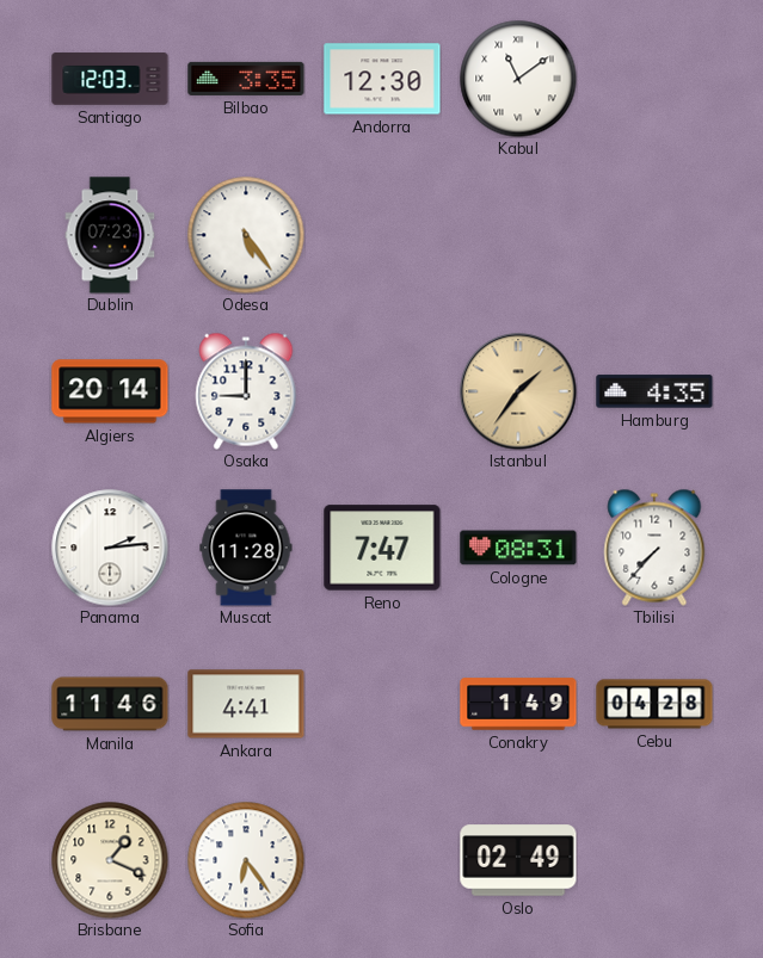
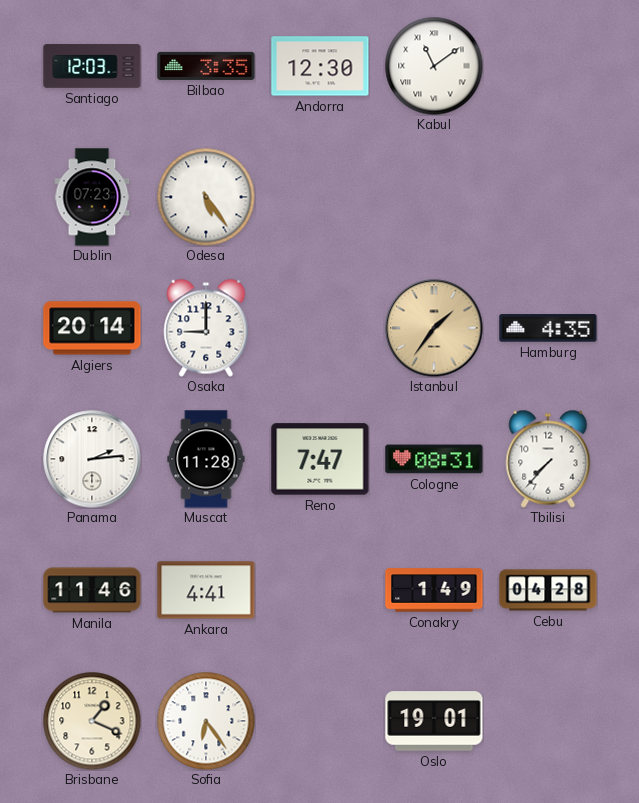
Oslo: 02:49 -> 19:01
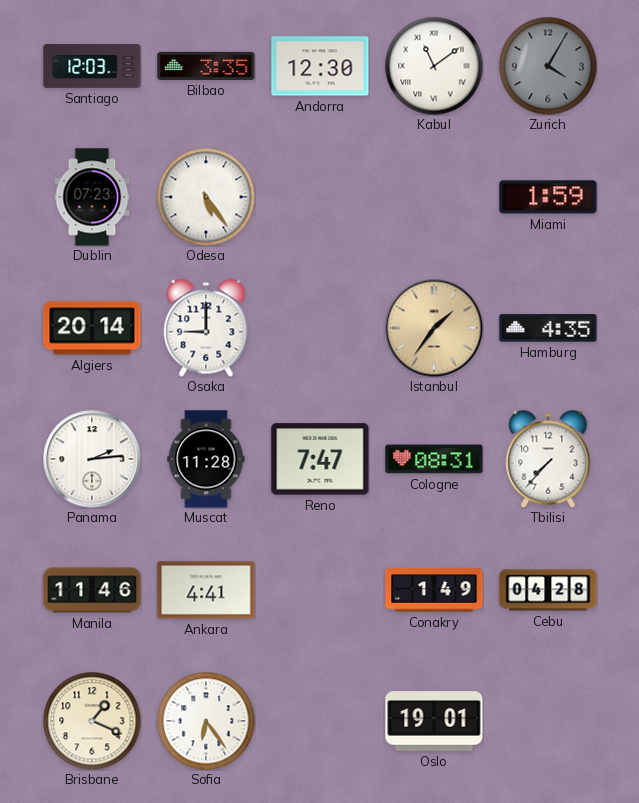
Zurich: none -> 4:05
Miami: none -> 1:59
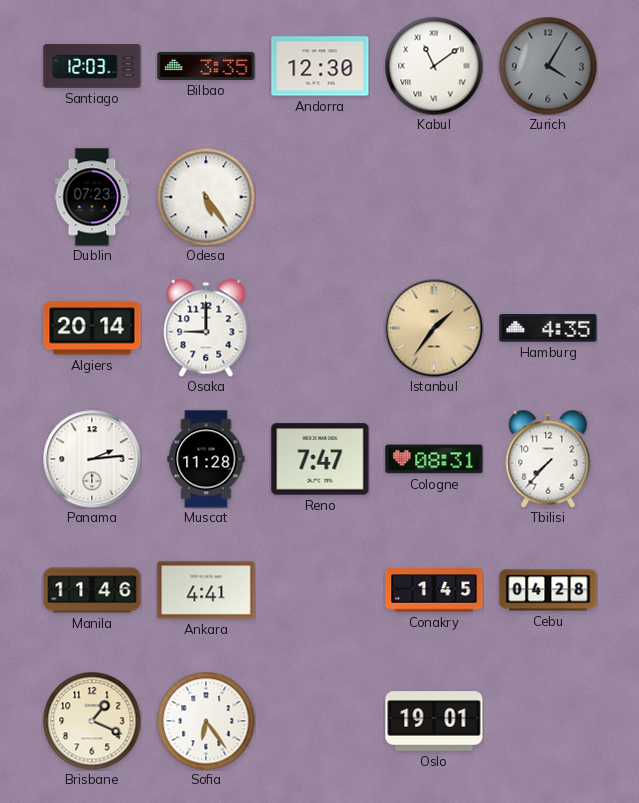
Miami: 1:59 -> none
Conakry: 1:49 -> 1:45
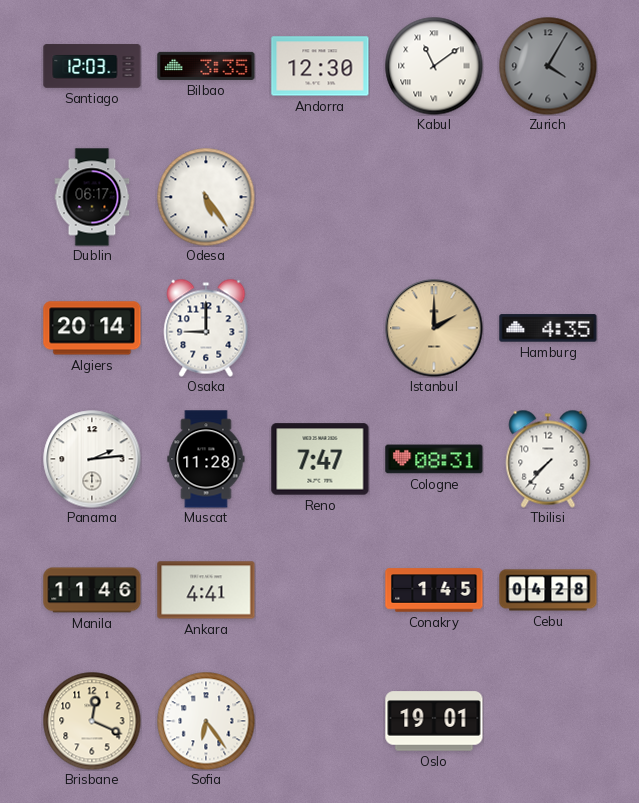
Dublin: 07:23 -> 06:17
Istanbul: 1:36 -> 2:00
Brisbane: 1:19 -> 12:19
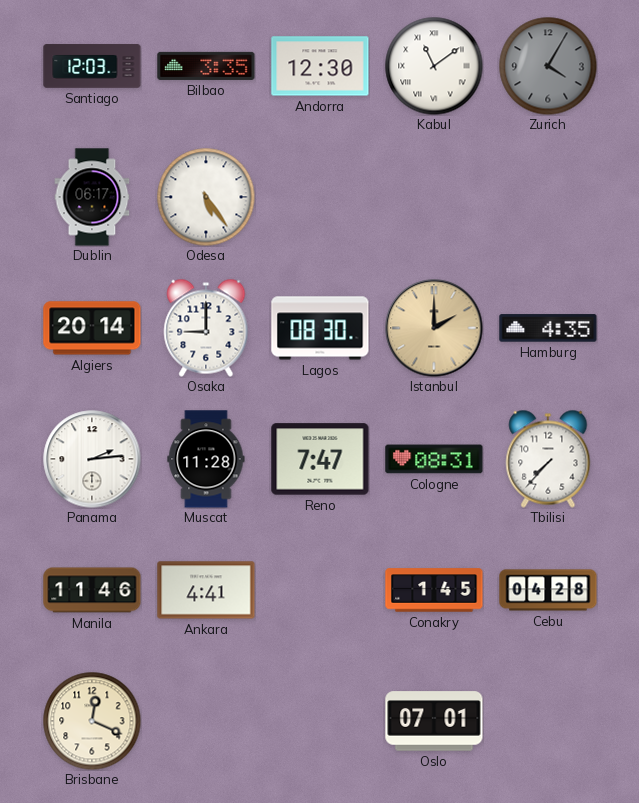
Lagos: none -> 08:30
Sofia: 6:24 -> none
Oslo: 19:01 -> 07:01
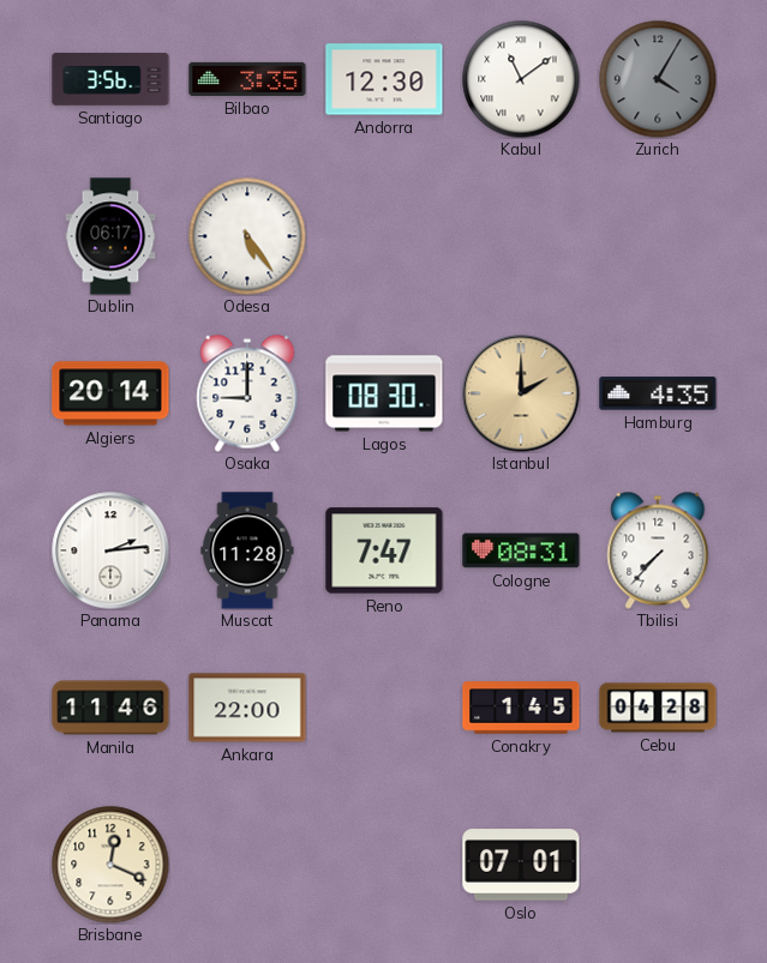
Santiago: 12:03 -> 3:56
Ankara: 4:41 -> 22:00
